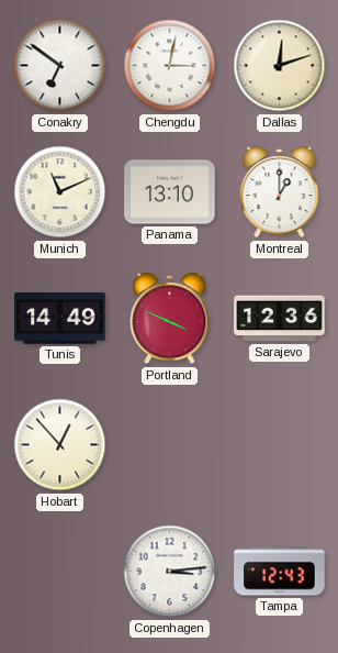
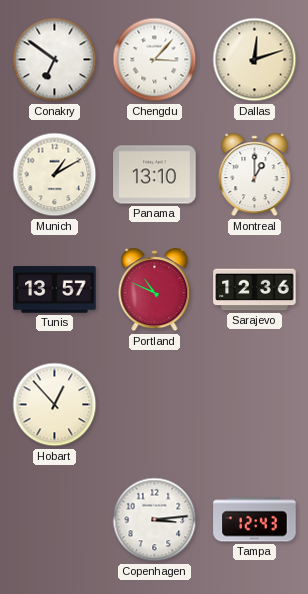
Chengdu: 3:02 -> 3:07
Munich: 11:11 -> 1:10
Tunis: 14:49 -> 13:57
Portland: 3:49 -> 10:49
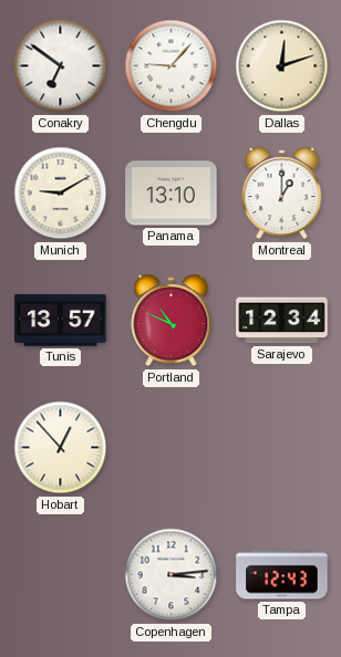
Chengdu: 3:07 -> 9:07
Munich: 1:10 -> 9:10
Sarajevo: 12:36 -> 12:34
